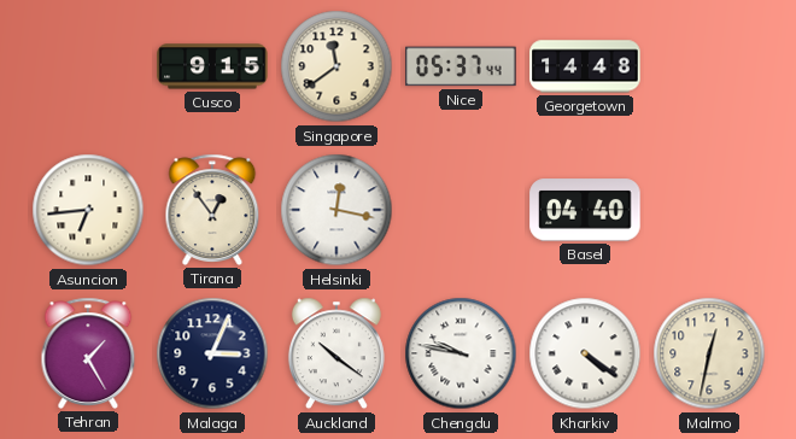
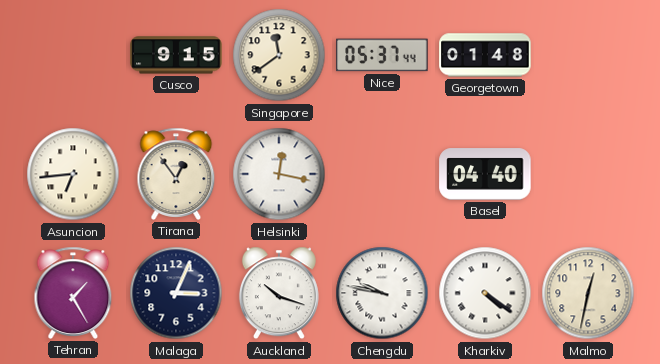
Georgetown: 14:48 -> 01:48
Auckland: 10:21 -> 10:18
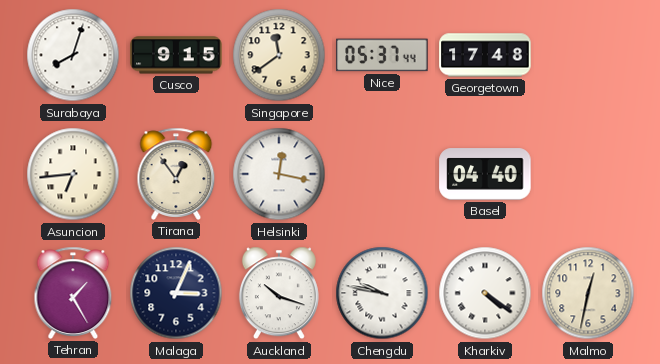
Surabaya: none -> 8:03
Georgetown: 01:48 -> 17:48
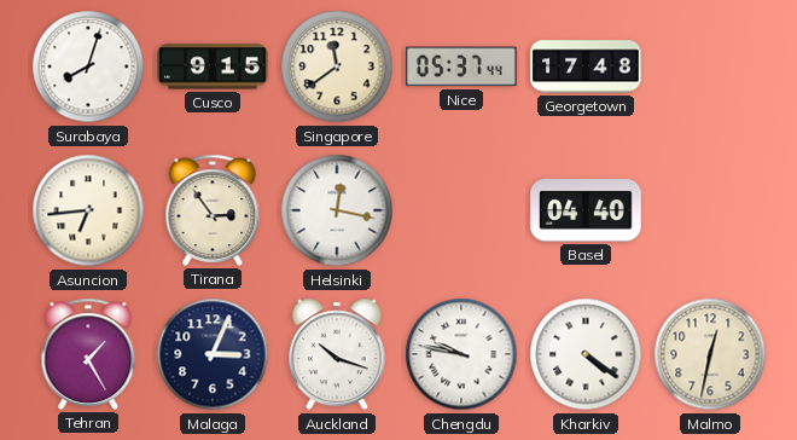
Tirana: 12:54 -> 2:54
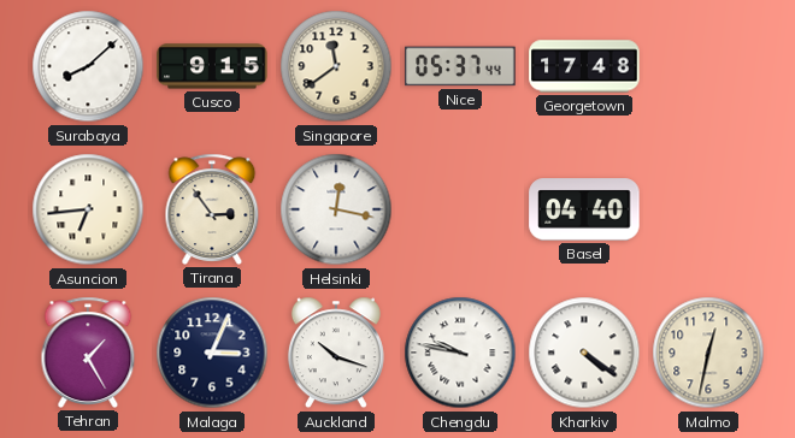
Surabaya: 8:03 -> 8:08
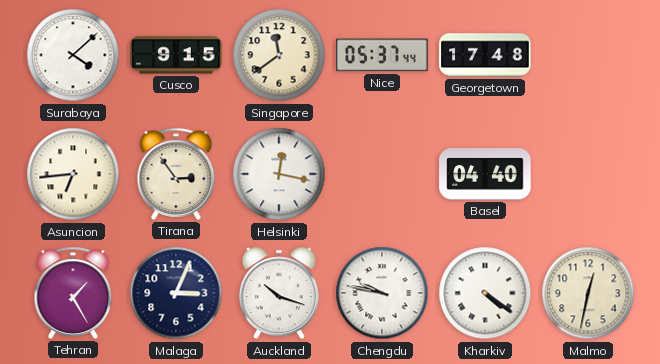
Surabaya: 8:08 -> 4:08
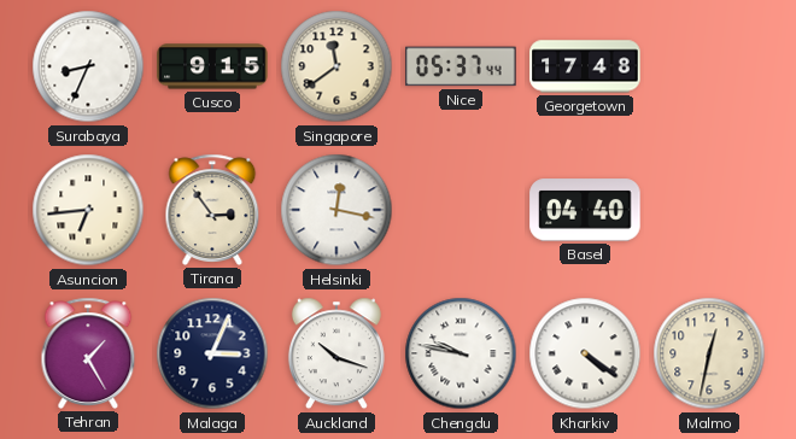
Surabaya: 4:08 -> 8:34
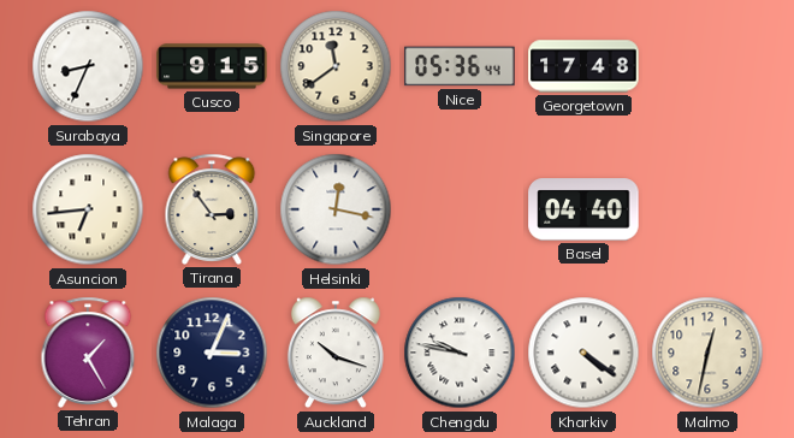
Nice: 05:37 -> 05:36
